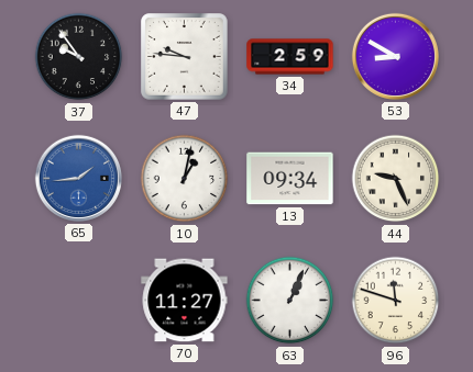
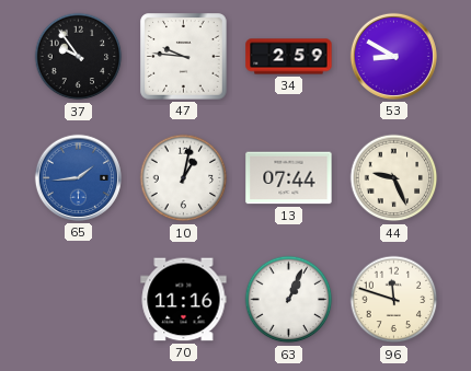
13: 09:34 -> 07:44
70: 11:27 -> 11:16
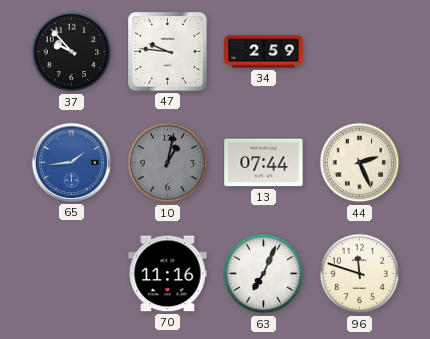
37: 9:54 -> 9:53
53: 8:50 -> none
10 dial: white -> grey
44: 9:26 -> 2:26
63: 1:04 -> 7:04
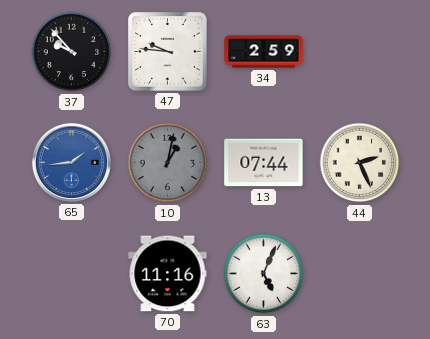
63: 7:04 -> 5:04
96: 11:48 -> none
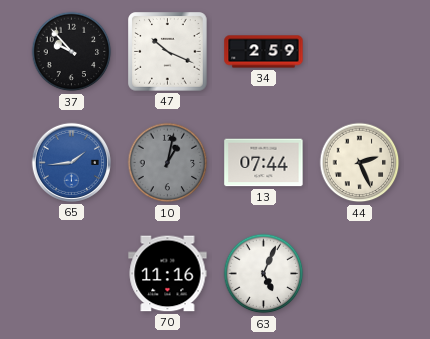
47: 9:46 -> 10:19
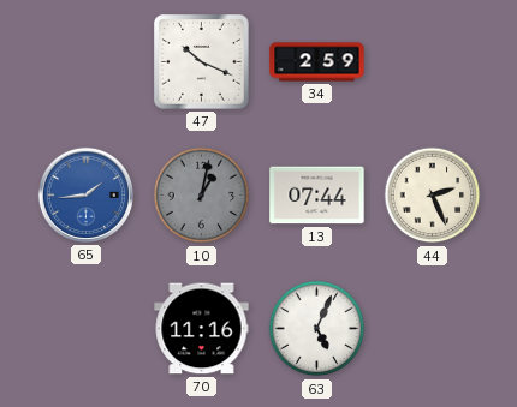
37: 9:53 -> none
